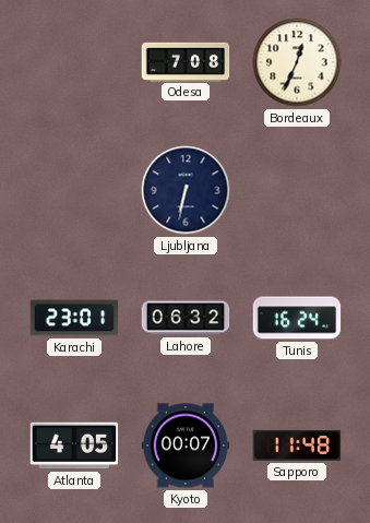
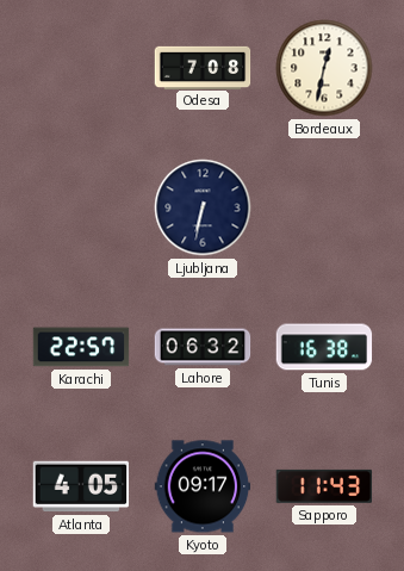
Bordeaux: 12:34 -> 12:32
Karachi: 23:01 -> 22:57
Tunis: 16:24 -> 16:38
Kyoto: 00:07 -> 09:17
Sapporo: 11:48 -> 11:43
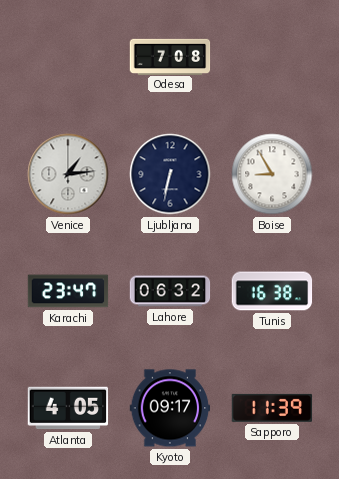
Bordeaux: 12:32 -> none
Venice: none -> 1:14
Boise: none -> 8:55
Karachi: 22:57 -> 23:47
Sapporo: 11:43 -> 11:39
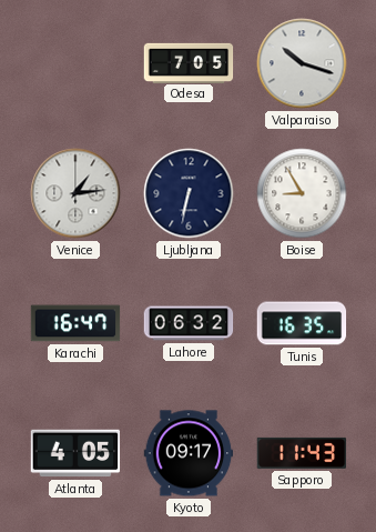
Odesa: 7:08 -> 7:05
Valparaiso: none -> 10:18
Karachi: 23:47 -> 16:47
Tunis: 16:38 -> 16:35
Sapporo: 11:39 -> 11:43
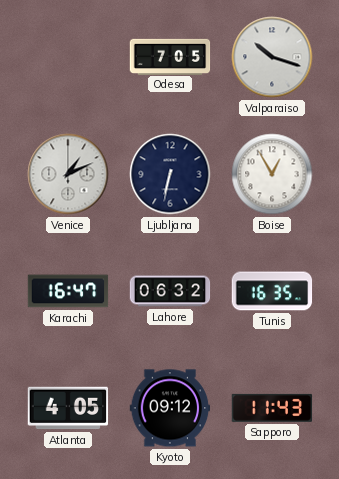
Venice: 1:14 -> 1:11
Boise: 8:55 -> 12:55
Kyoto: 09:17 -> 09:12
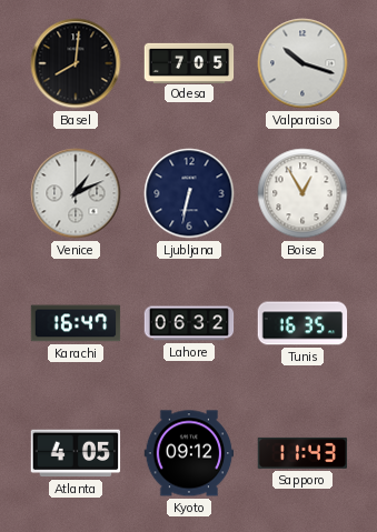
Basel: none -> 8:01
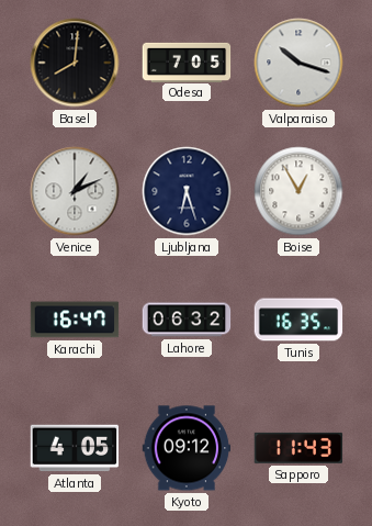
Ljubljana: 6:32 -> 6:27
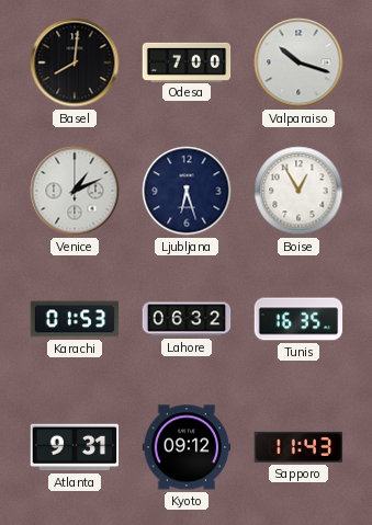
Odesa: 7:05 -> 7:00
Karachi: 16:47 -> 01:53
Atlanta: 4:05 -> 9:31
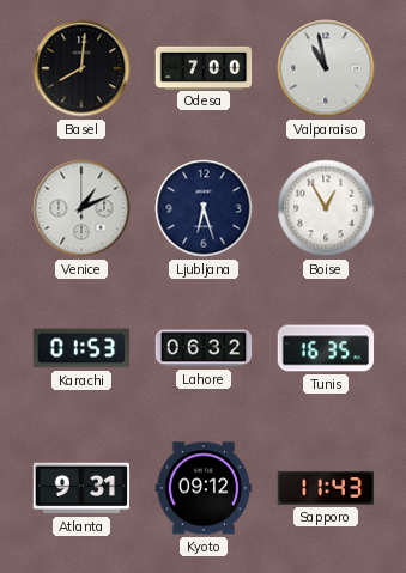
Valparaiso: 10:18 -> 10:58
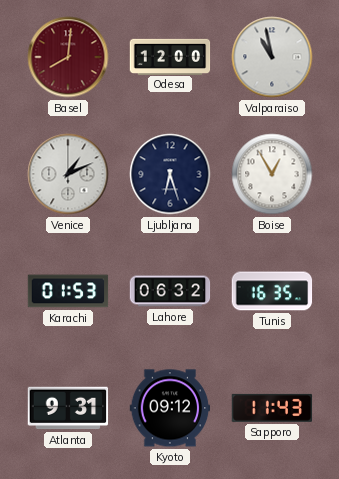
Basel dial: black -> burgundy
Odesa: 7:00 -> 12:00
